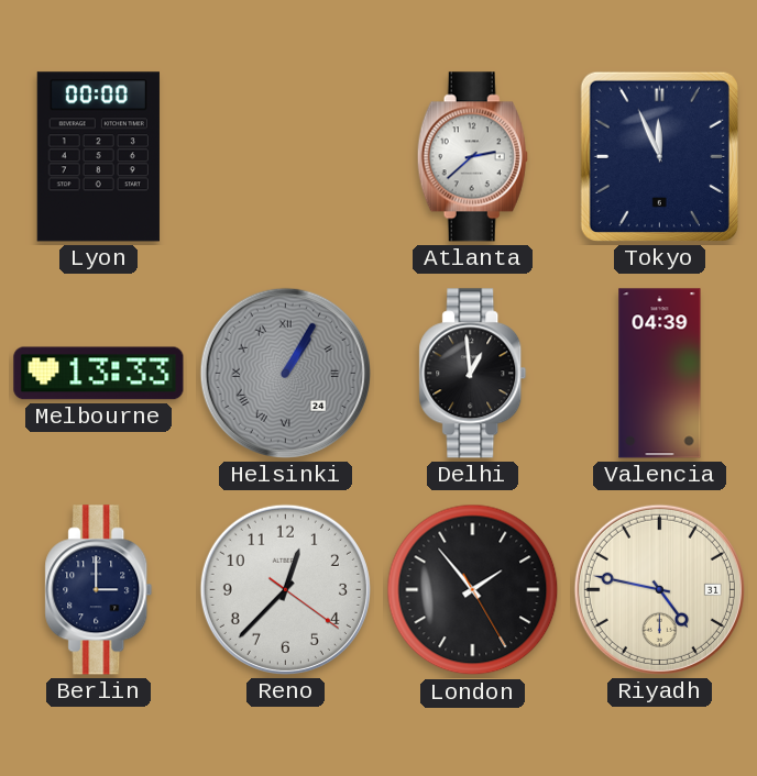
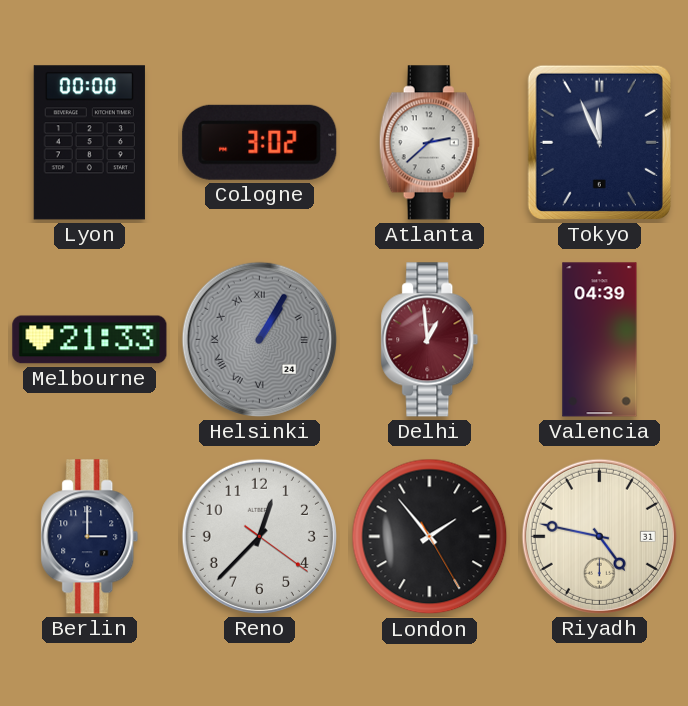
Cologne: none -> 3:02
Melbourne: 13:33 -> 21:33
Delhi dial: black -> burgundy
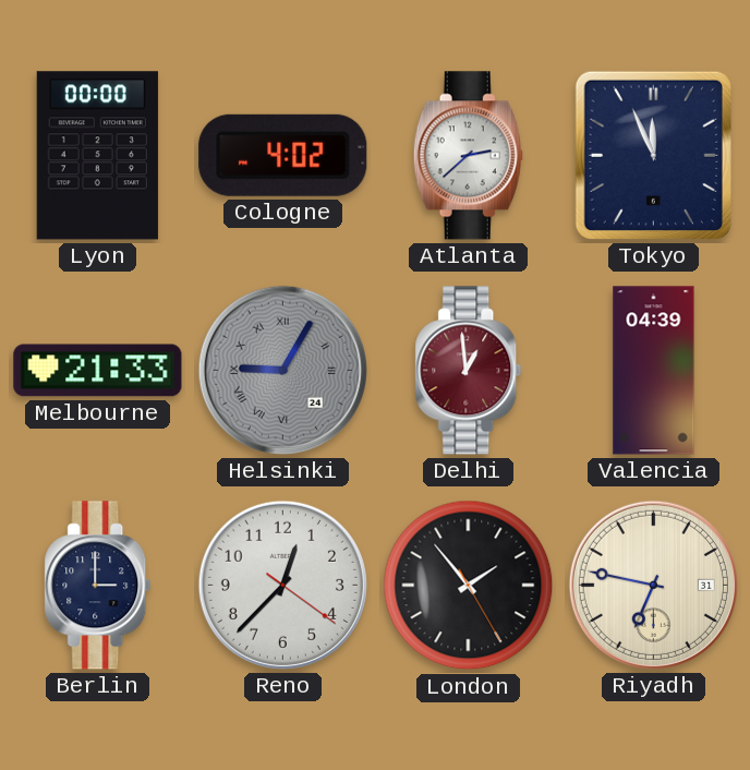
Cologne: 3:02 -> 4:02
Helsinki: 1:05 -> 9:05
Riyadh: 4:47 -> 6:47
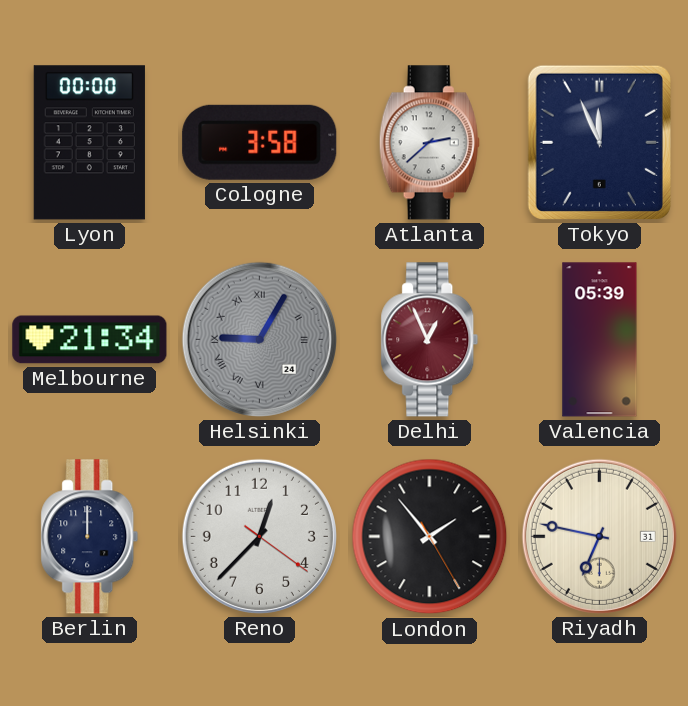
Cologne: 4:02 -> 3:58
Melbourne: 21:33 -> 21:34
Delhi: 12:59 -> 12:56
Valencia: 04:39 -> 05:39
Berlin: 3:00 -> 12:00
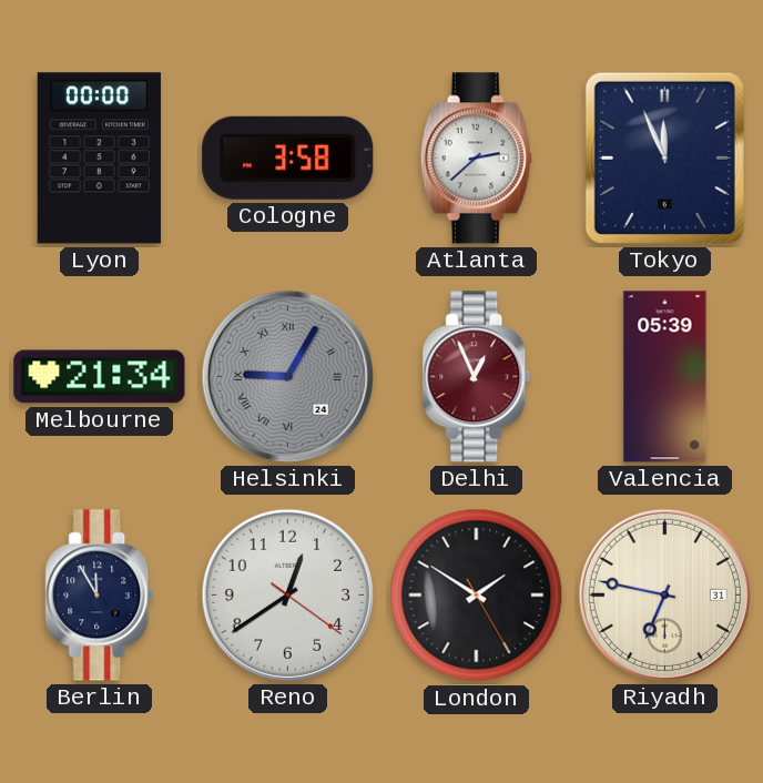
Berlin: 12:00 -> 11:55
Reno: 12:37 -> 12:39
London: 1:53 -> 1:50
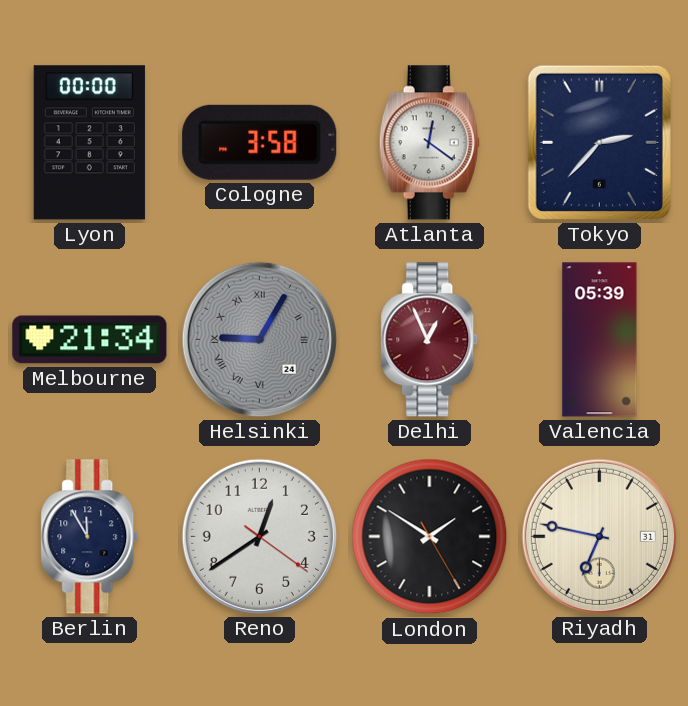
Atlanta: 2:38 -> 12:21
Tokyo: 11:56 -> 2:37
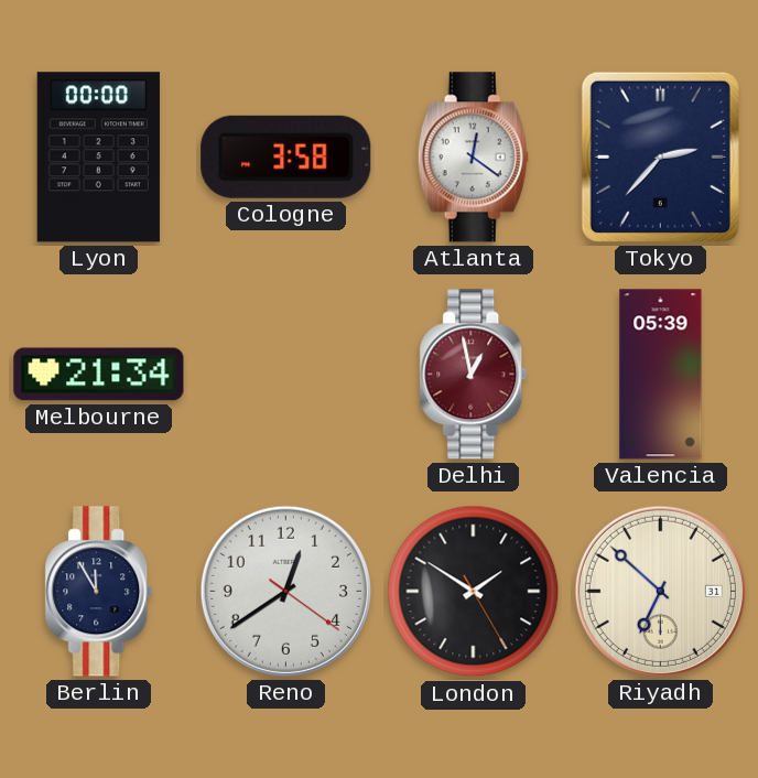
Helsinki: 9:05 -> none
Delhi: 12:56 -> 12:58
Riyadh: 6:47 -> 6:52
